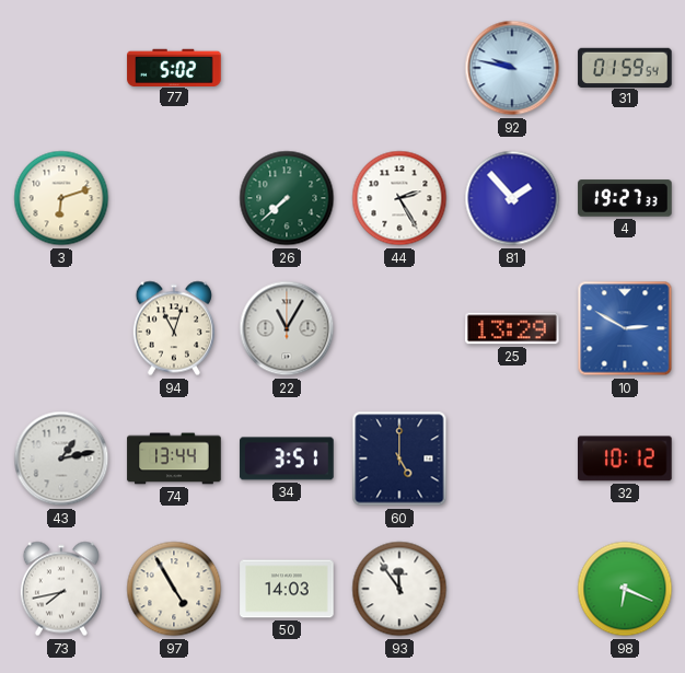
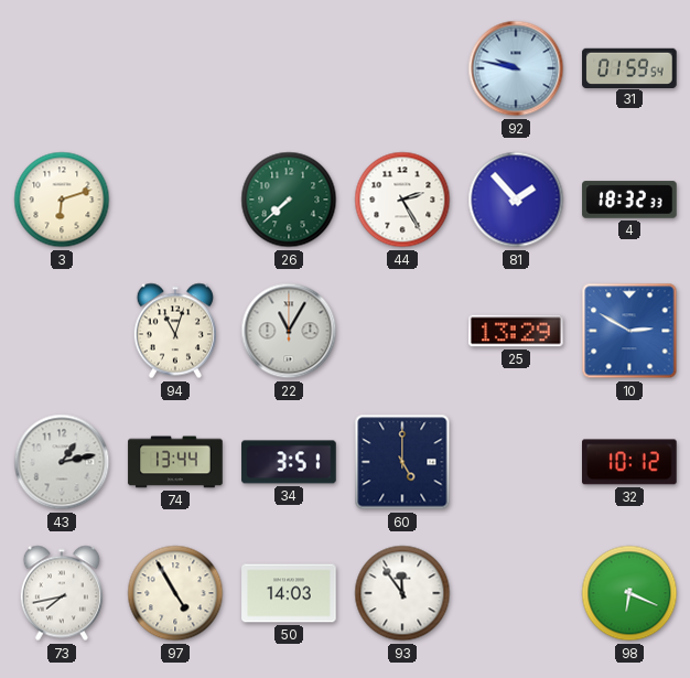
77: 5:02 -> none
4: 19:27 -> 18:32
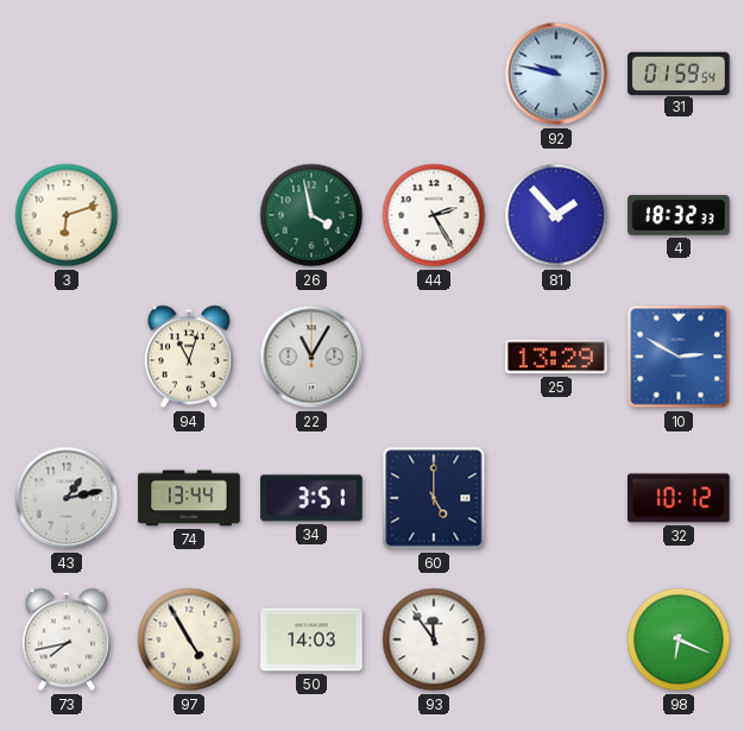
26: 7:38 -> 3:58
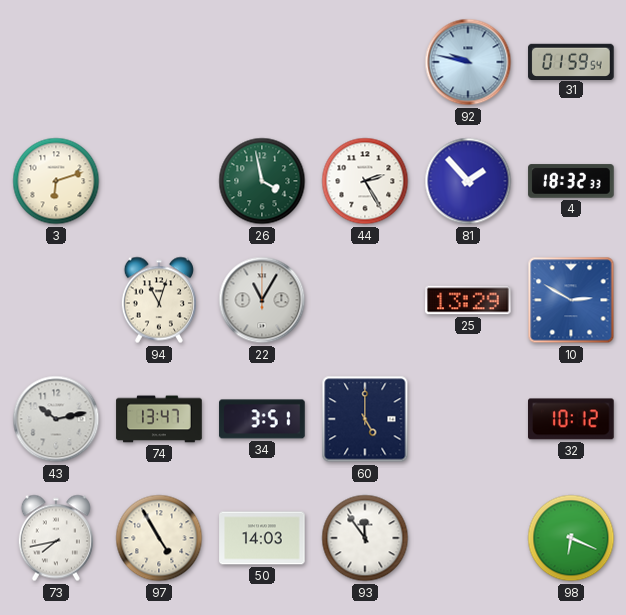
43: 1:13 -> 10:13
74: 13:44 -> 13:47
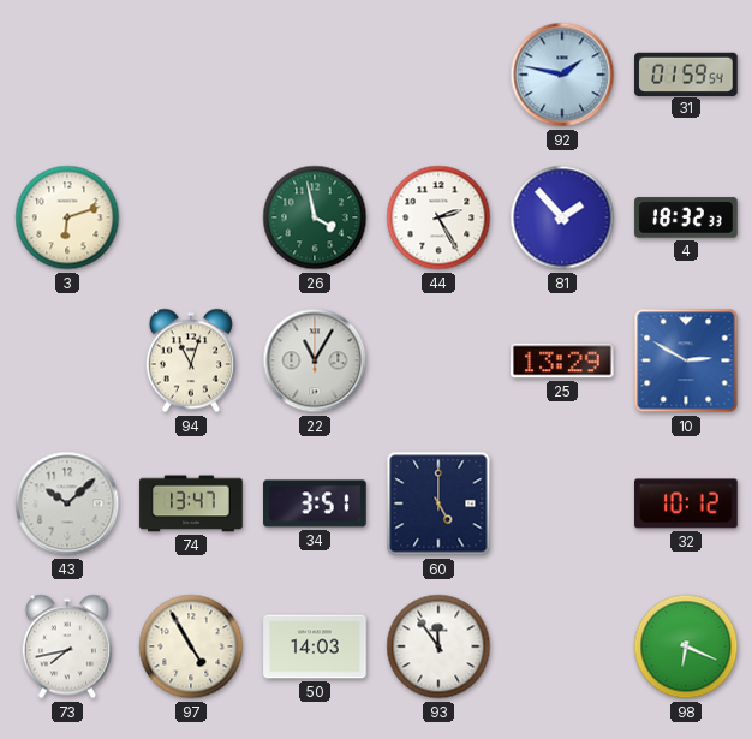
92: 9:47 -> 1:47
43: 10:13 -> 10:08
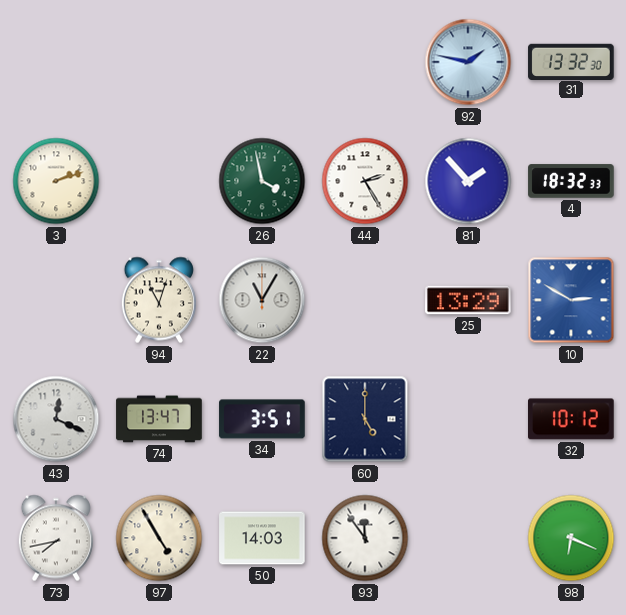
31: 01:59 -> 13:32
3: 6:12 -> 2:12
43: 10:08 -> 12:19
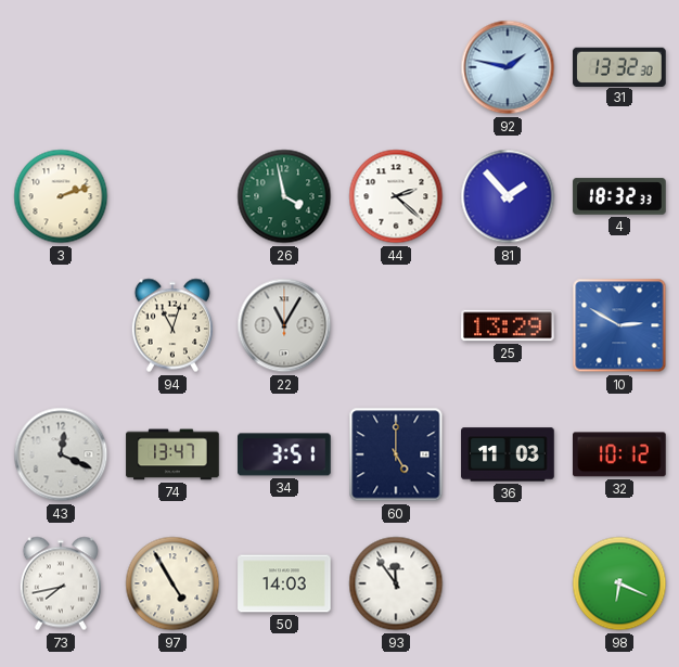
44: 2:25 -> 2:22
36: none -> 11:03
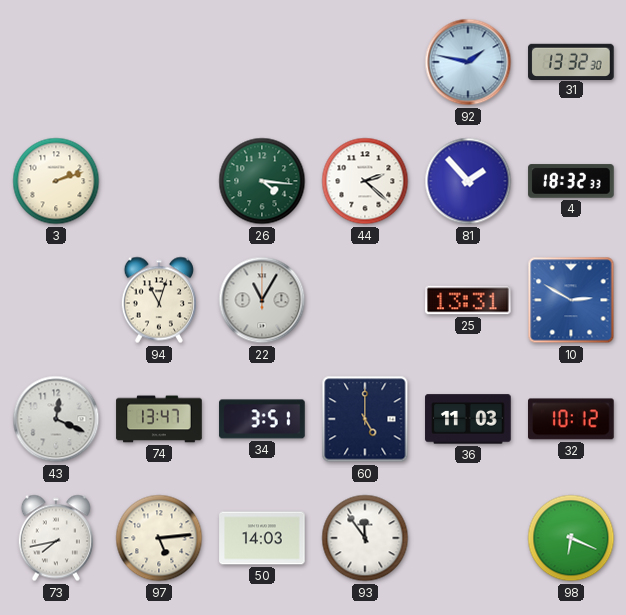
26: 3:58 -> 4:16
25: 13:29 -> 13:31
97: 4:55 -> 5:14
